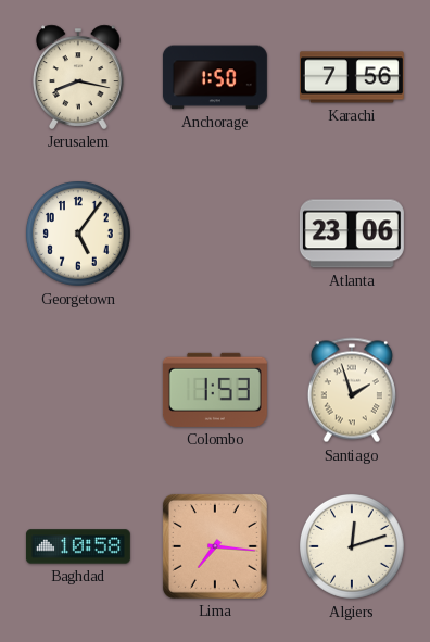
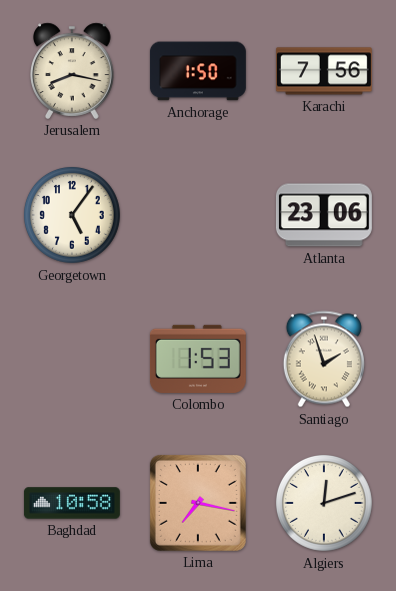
Lima: 7:16 -> 7:17
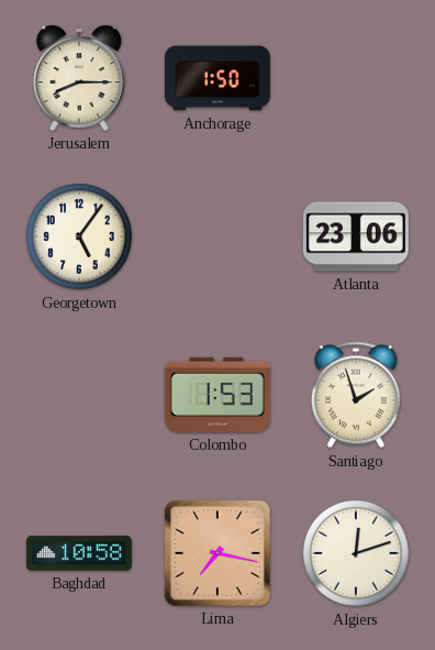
Jerusalem: 8:17 -> 8:15
Karachi: 7:56 -> none
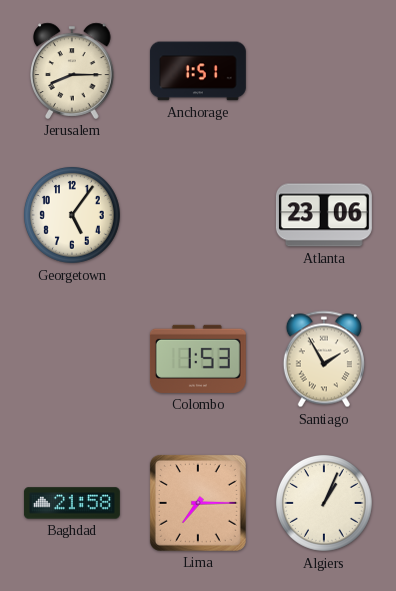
Anchorage: 1:50 -> 1:51
Santiago: 1:57 -> 1:55
Baghdad: 10:58 -> 21:58
Lima: 7:17 -> 7:15
Algiers: 12:12 -> 1:04
